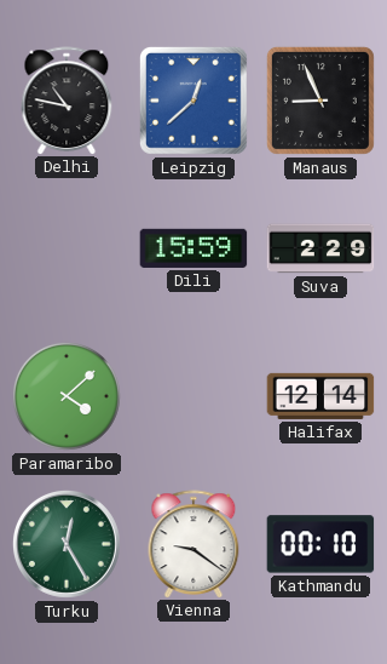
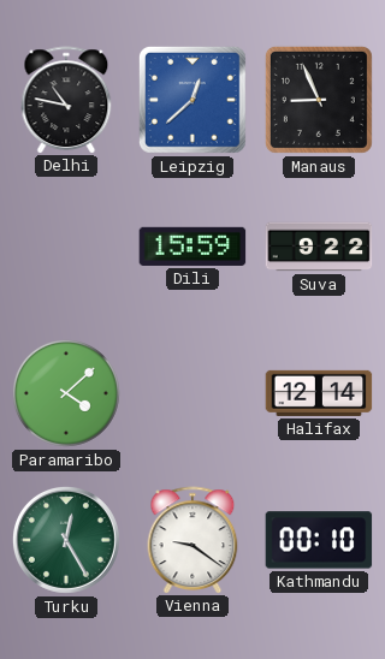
Suva: 2:29 -> 9:22
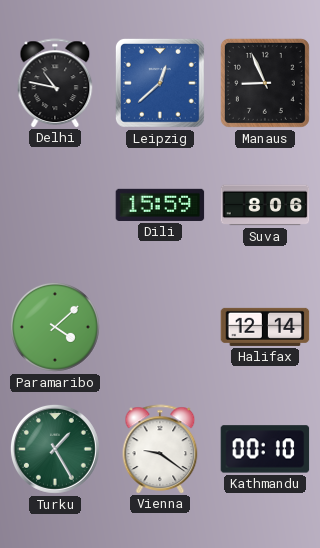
Suva: 9:22 -> 8:06
Turku: 12:25 -> 1:25
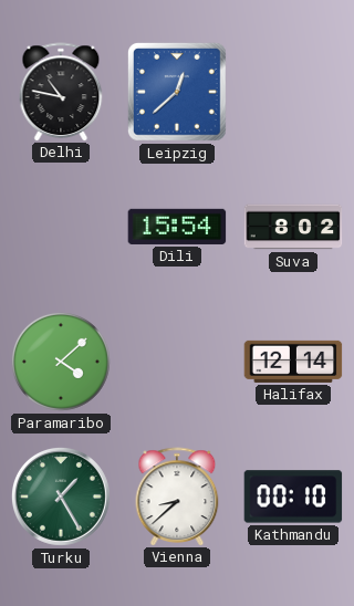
Manaus: 8:56 -> none
Dili: 15:59 -> 15:54
Suva: 8:06 -> 8:02
Vienna: 9:21 -> 8:38
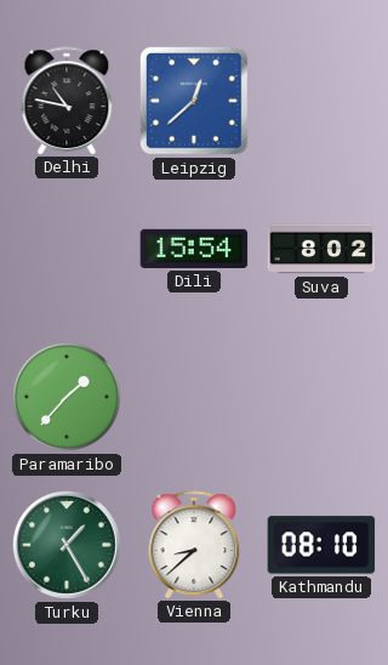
Paramaribo: 4:08 -> 1:37
Halifax: 12:14 -> none
Kathmandu: 00:10 -> 08:10
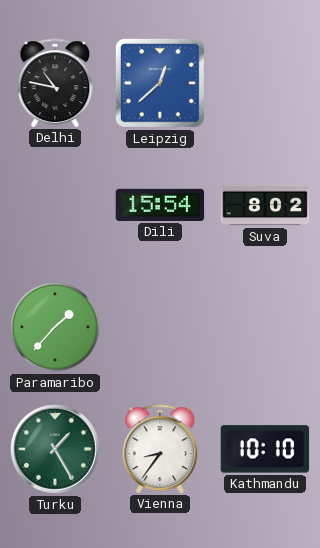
Vienna: 8:38 -> 8:36
Kathmandu: 08:10 -> 10:10
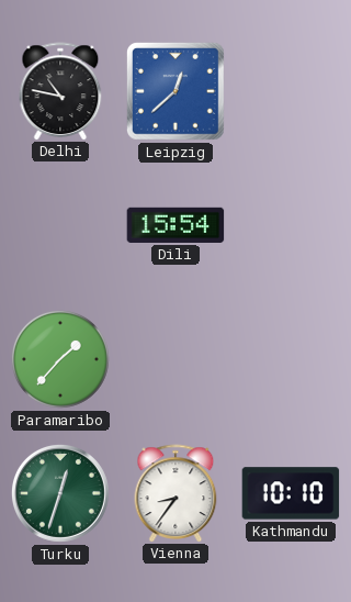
Suva: 8:02 -> none
Turku: 1:25 -> 12:33
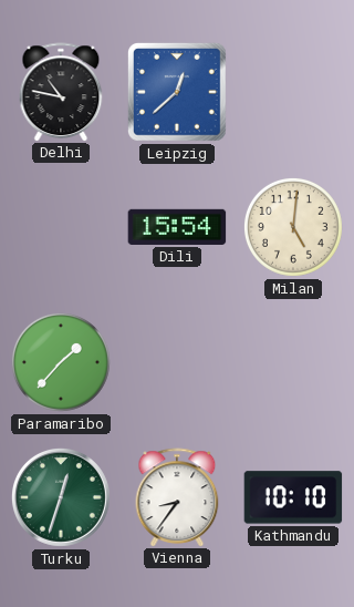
Milan: none -> 5:01
